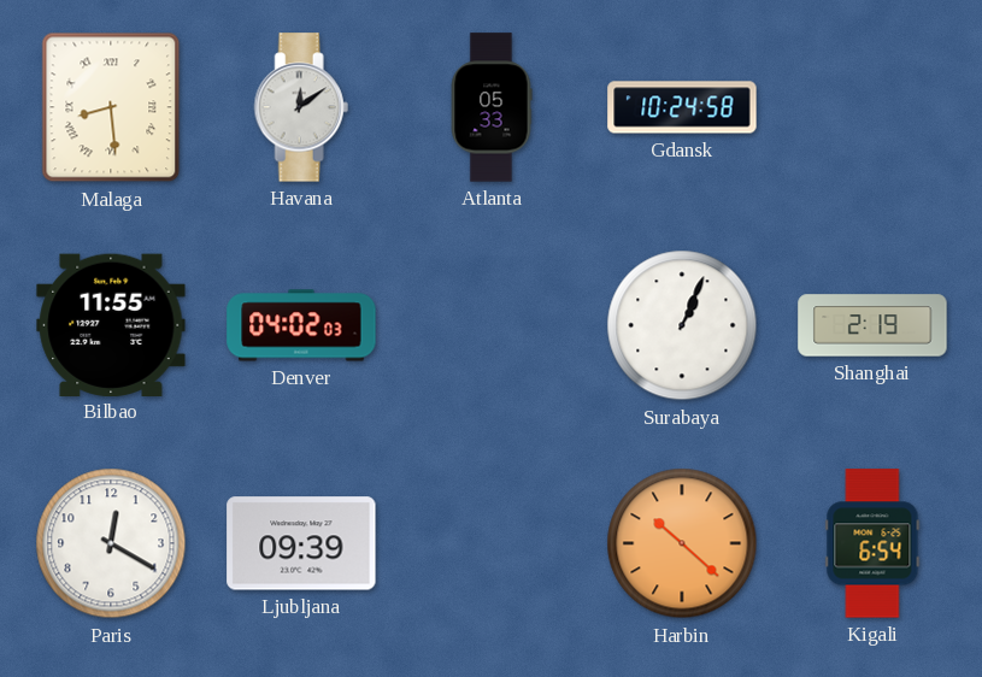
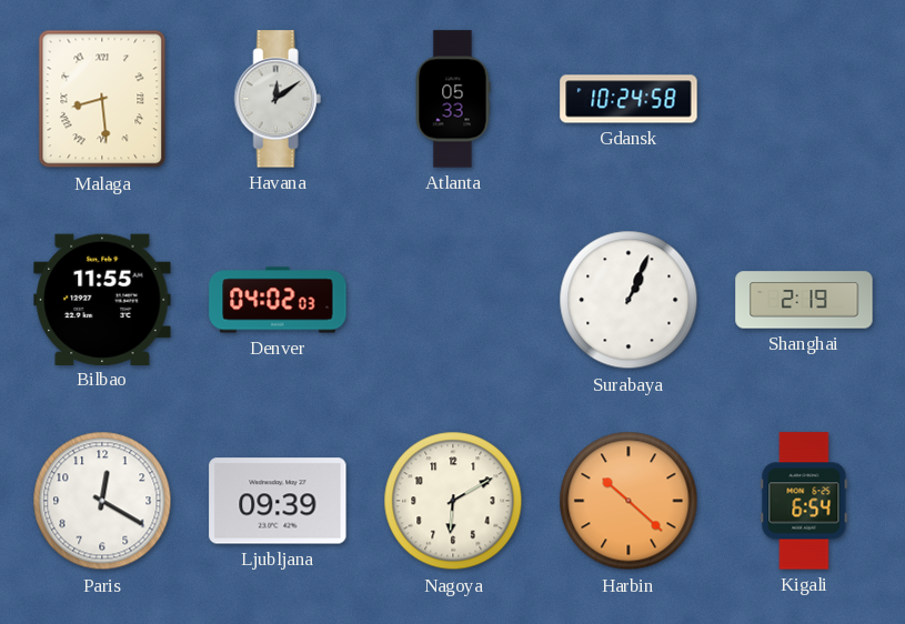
Nagoya: none -> 6:10
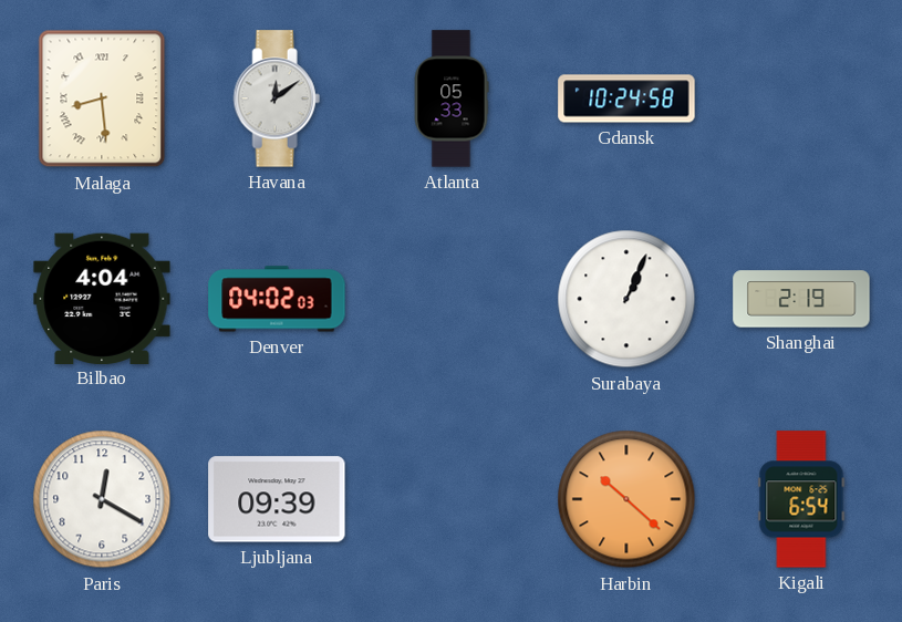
Bilbao: 11:55 -> 4:04
Nagoya: 6:10 -> none
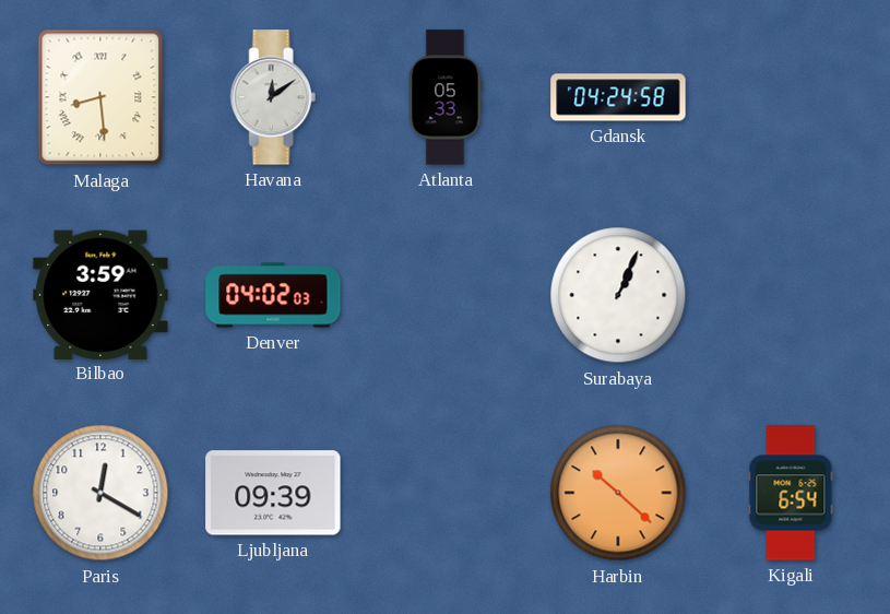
Gdansk: 10:24 -> 04:24
Bilbao: 4:04 -> 3:59
Shanghai: 2:19 -> none
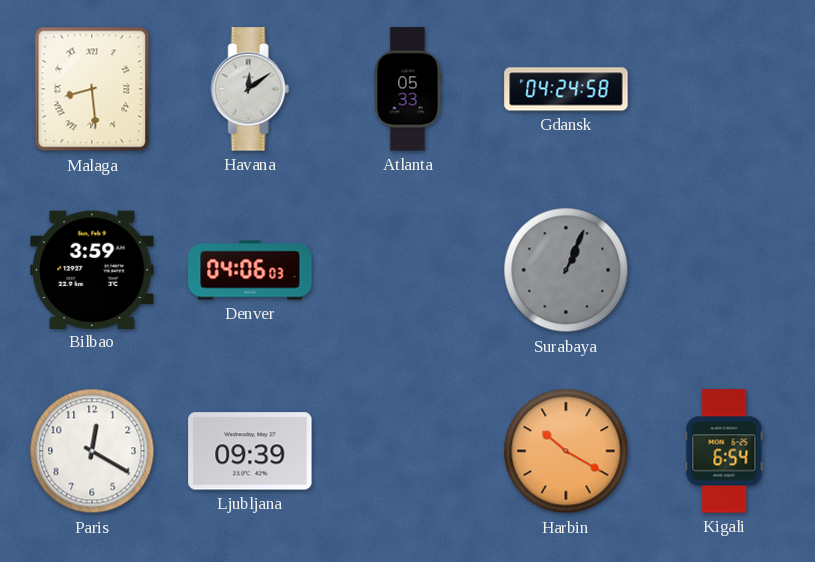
Denver: 04:02 -> 04:06
Surabaya dial: white -> grey
Harbin: 10:22 -> 10:20
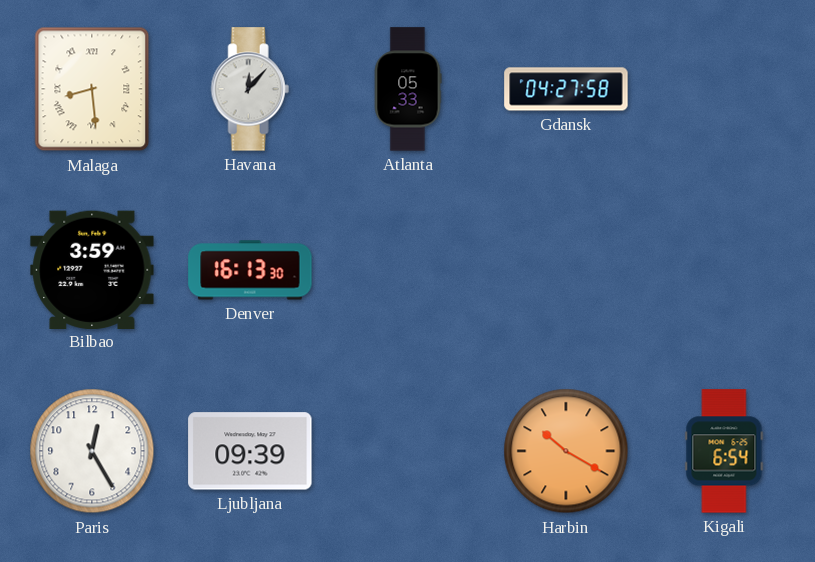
Havana: 12:09 -> 12:07
Gdansk: 04:24 -> 04:27
Denver: 04:06 -> 16:13
Surabaya: 1:04 -> none
Paris: 12:20 -> 12:25
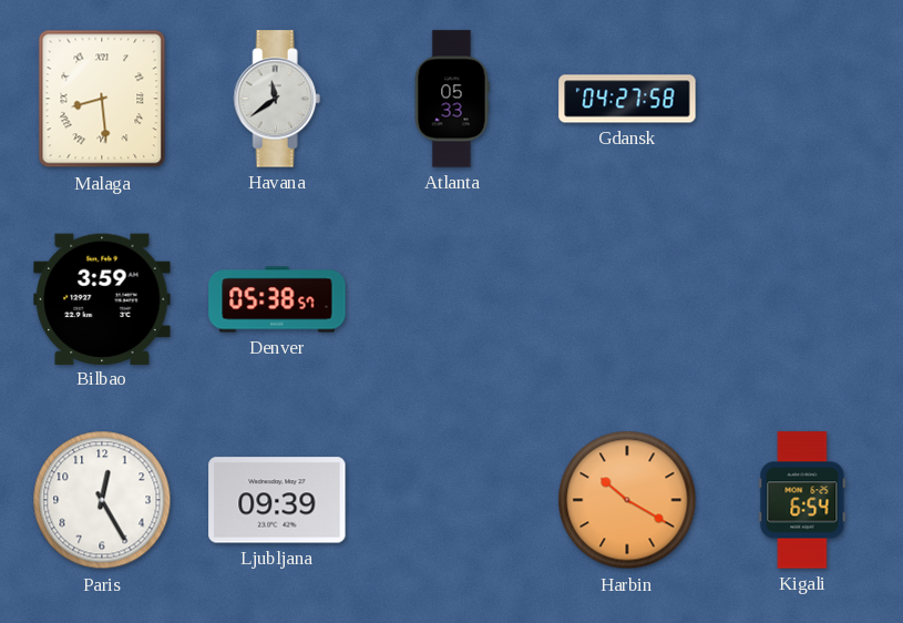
Havana: 12:07 -> 11:39
Denver: 16:13 -> 05:38
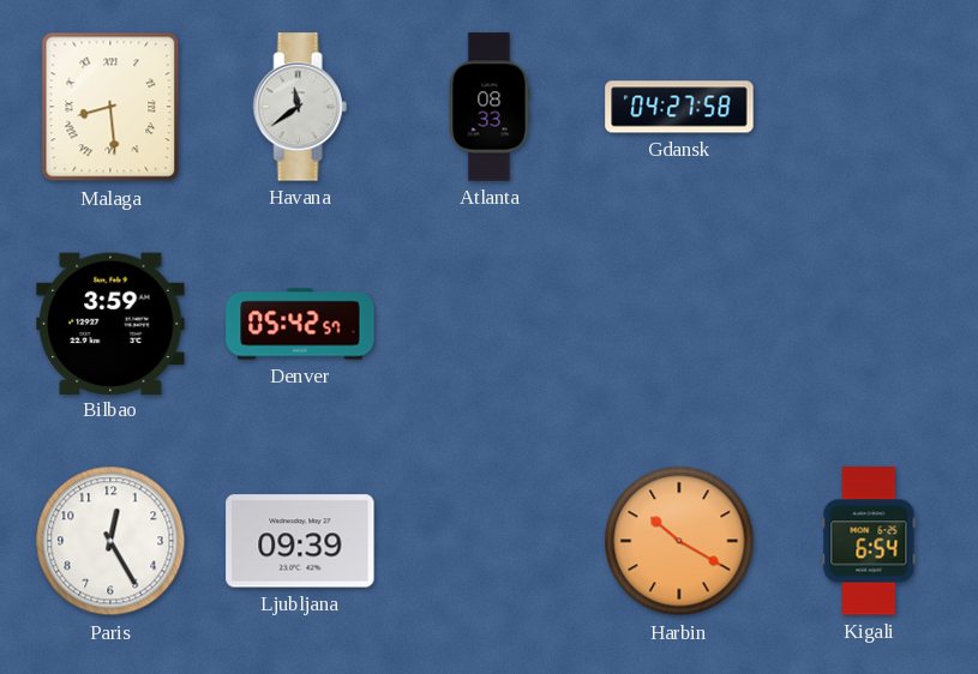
Atlanta: 05:33 -> 08:33
Denver: 05:38 -> 05:42
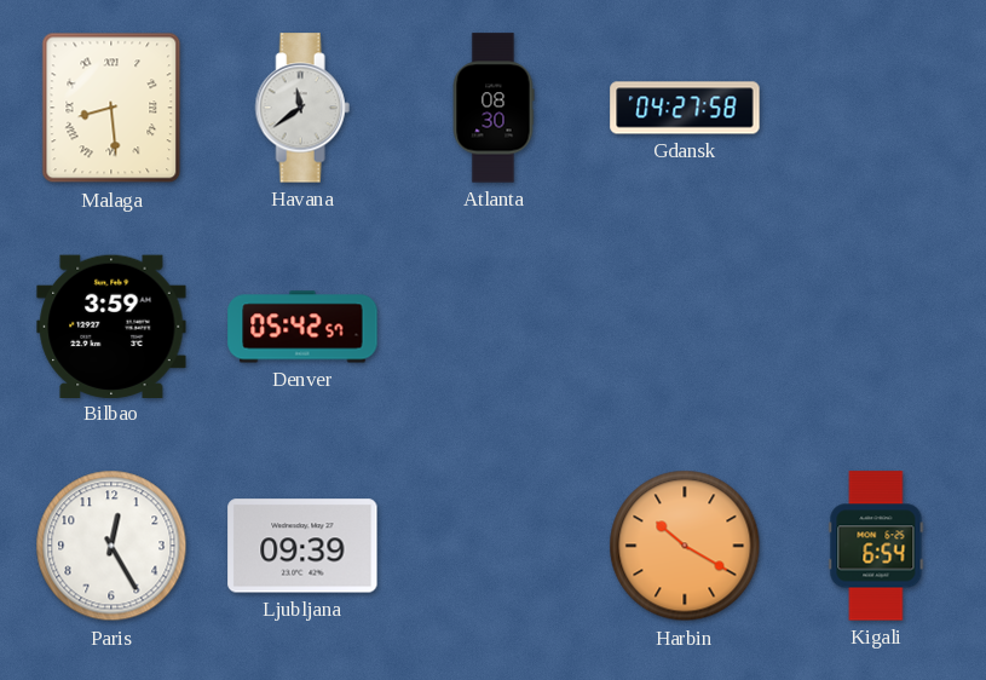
Atlanta: 08:33 -> 08:30
